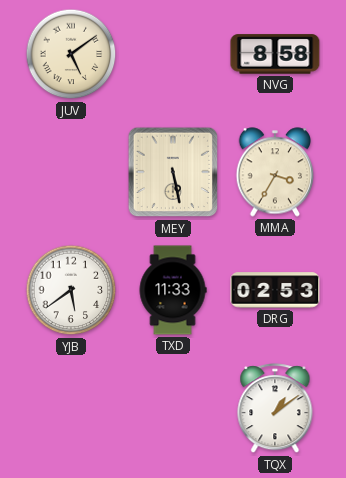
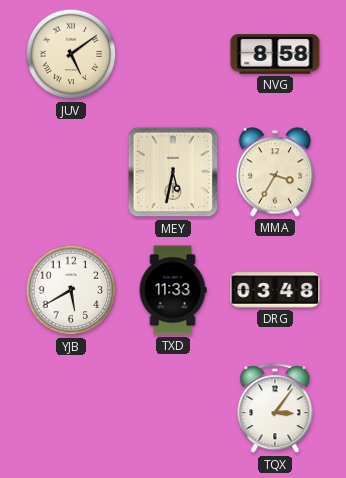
MEY: 5:28 -> 5:32
YJB: 5:39 -> 5:40
DRG: 02:53 -> 03:48
TQX: 1:09 -> 3:06
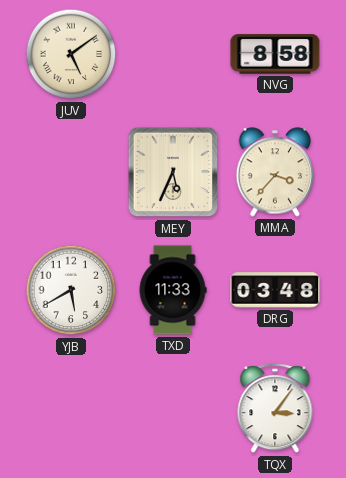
MEY: 5:32 -> 5:34
MMA: 3:35 -> 3:37
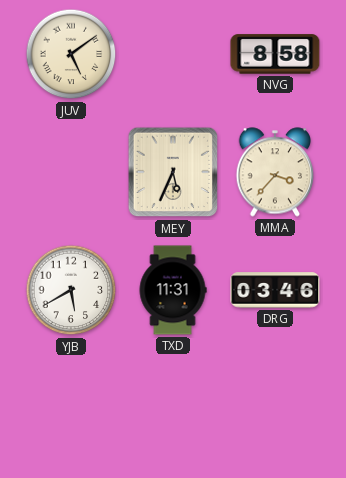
TXD: 11:33 -> 11:31
DRG: 03:48 -> 03:46
TQX: 3:06 -> none
